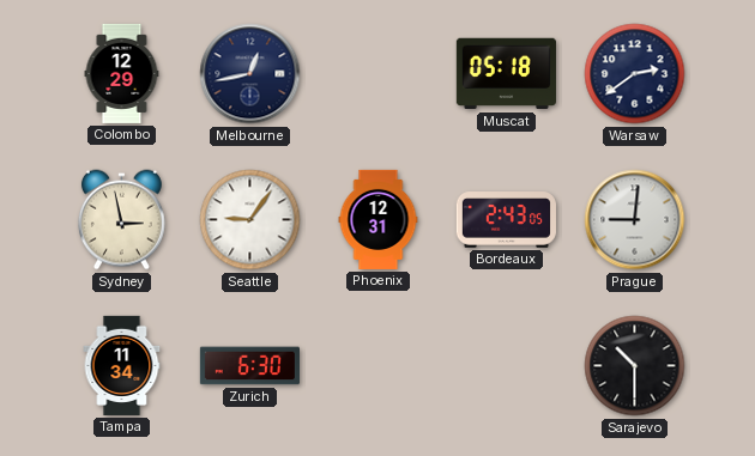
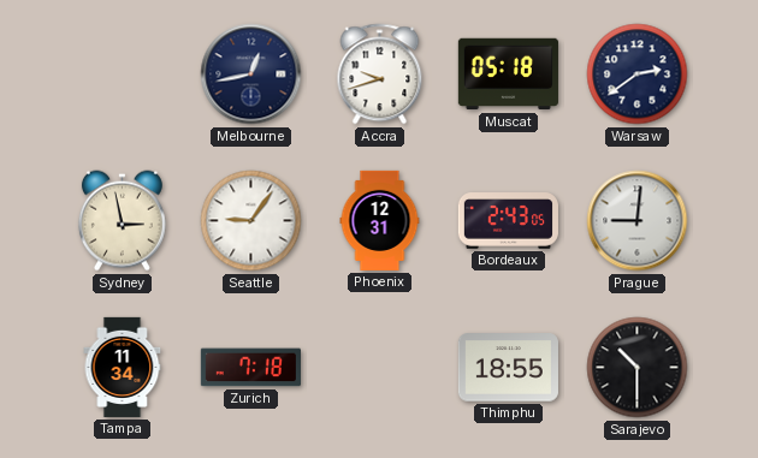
Colombo: 12:29 -> none
Accra: none -> 9:42
Zurich: 6:30 -> 7:18
Thimphu: none -> 18:55
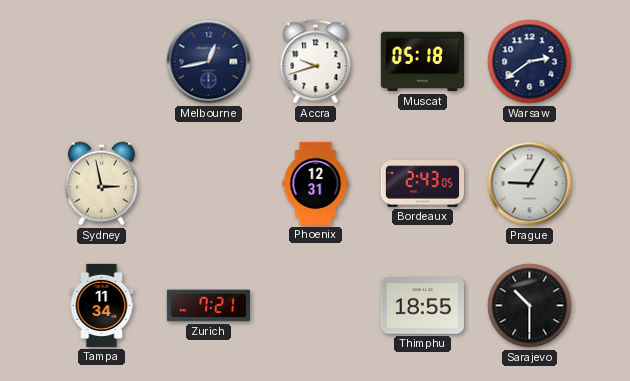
Seattle: 9:06 -> none
Prague: 9:01 -> 9:05
Zurich: 7:18 -> 7:21
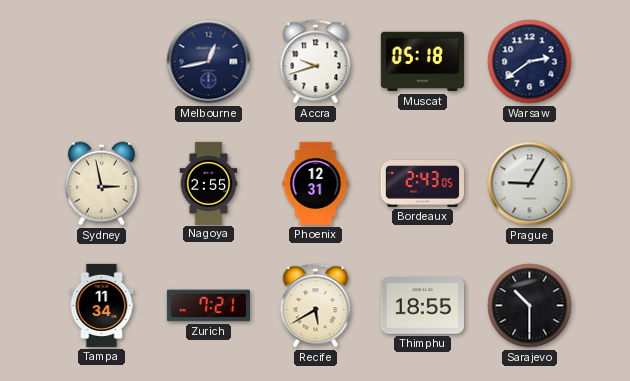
Nagoya: none -> 2:55
Recife: none -> 5:40
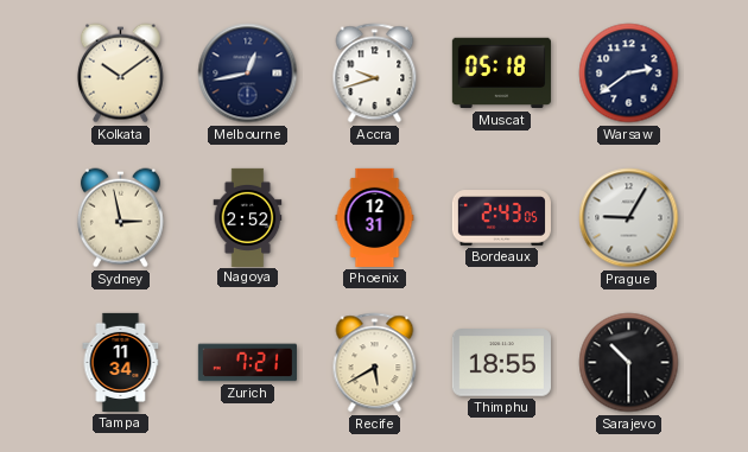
Kolkata: none -> 10:09
Nagoya: 2:55 -> 2:52
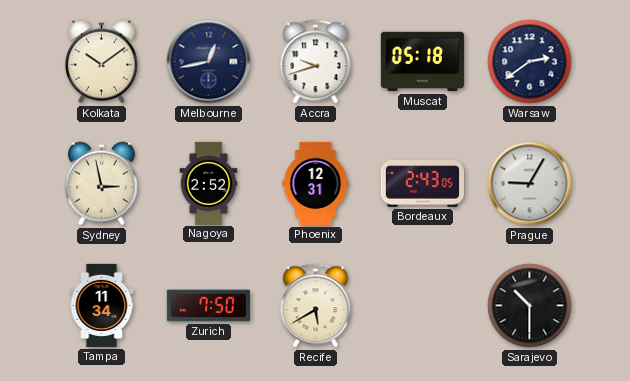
Zurich: 7:21 -> 7:50
Thimphu: 18:55 -> none
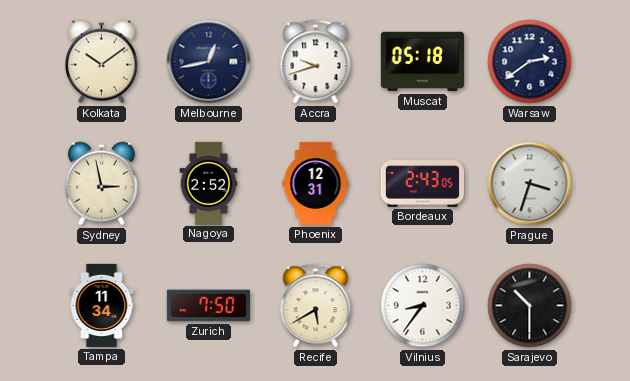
Prague: 9:05 -> 3:33
Vilnius: none -> 8:36
